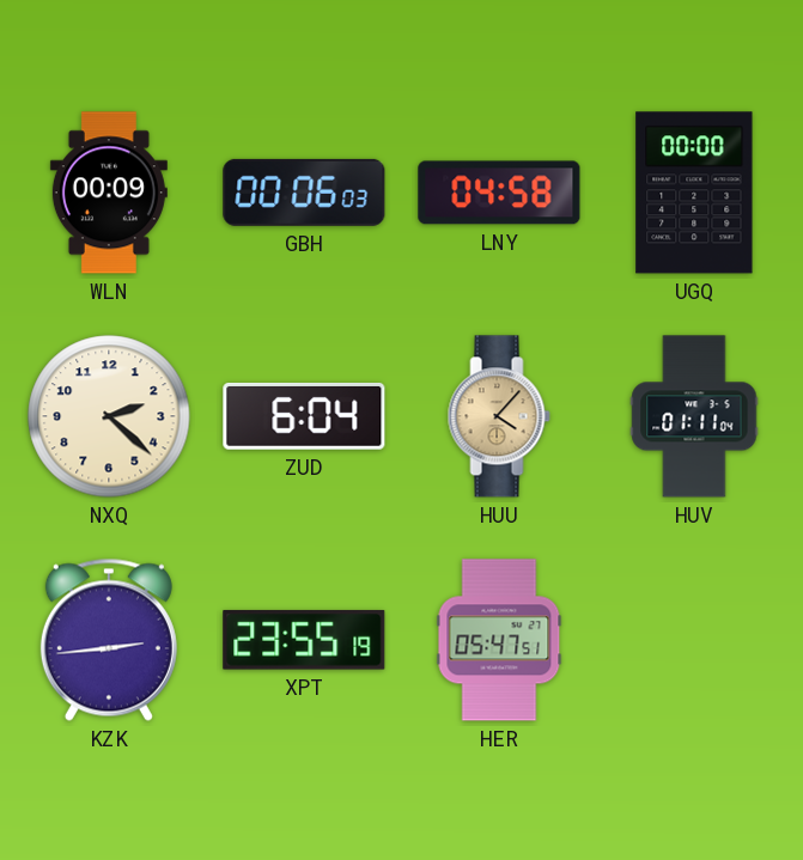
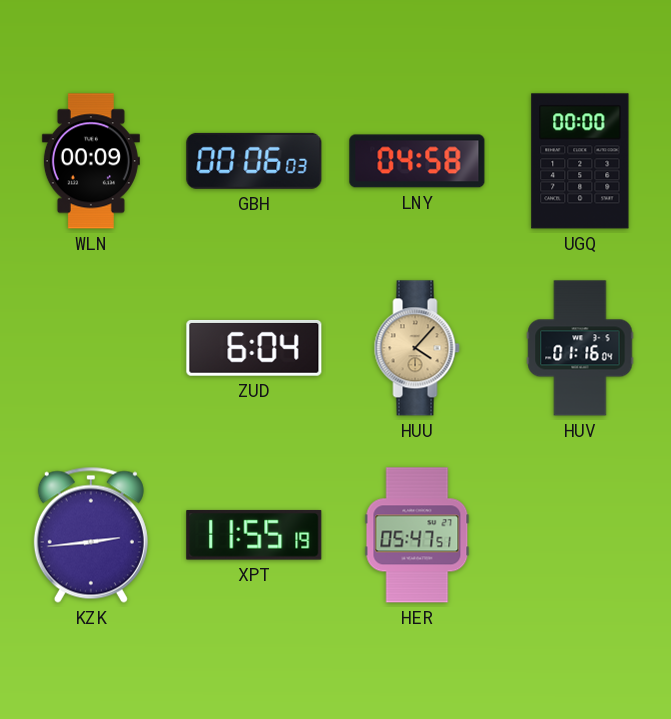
NXQ: 2:22 -> none
HUV: 01:11 -> 01:16
XPT: 23:55 -> 11:55
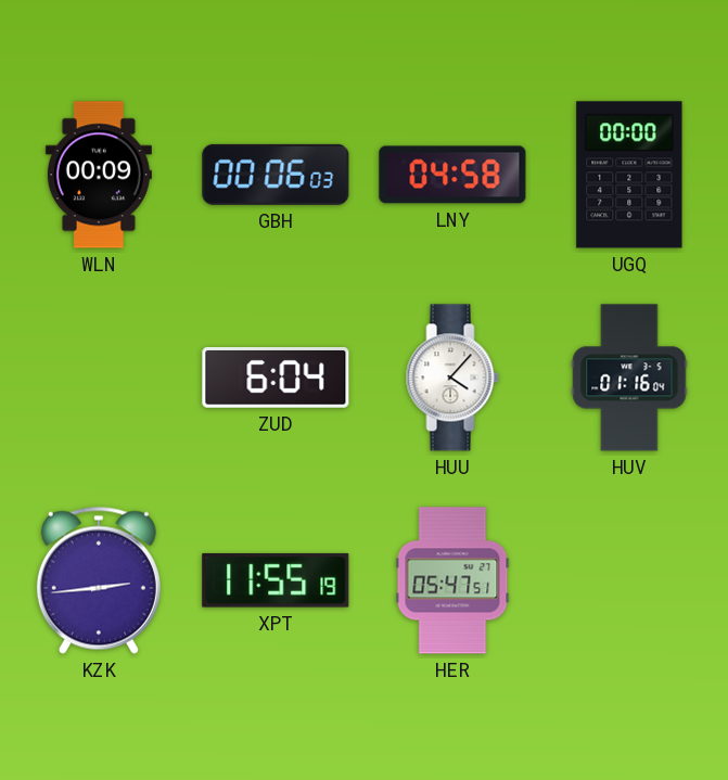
HUU dial: champagne -> white
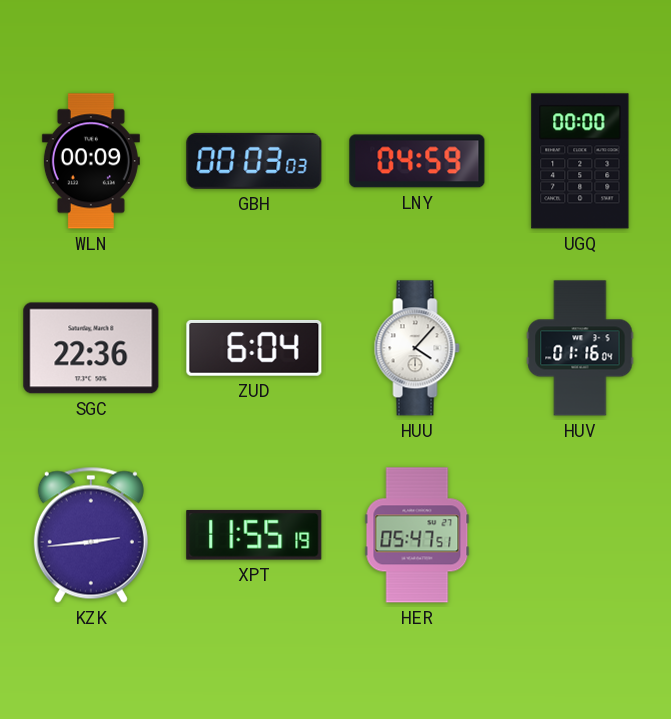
GBH: 00:06 -> 00:03
LNY: 04:58 -> 04:59
SGC: none -> 22:36
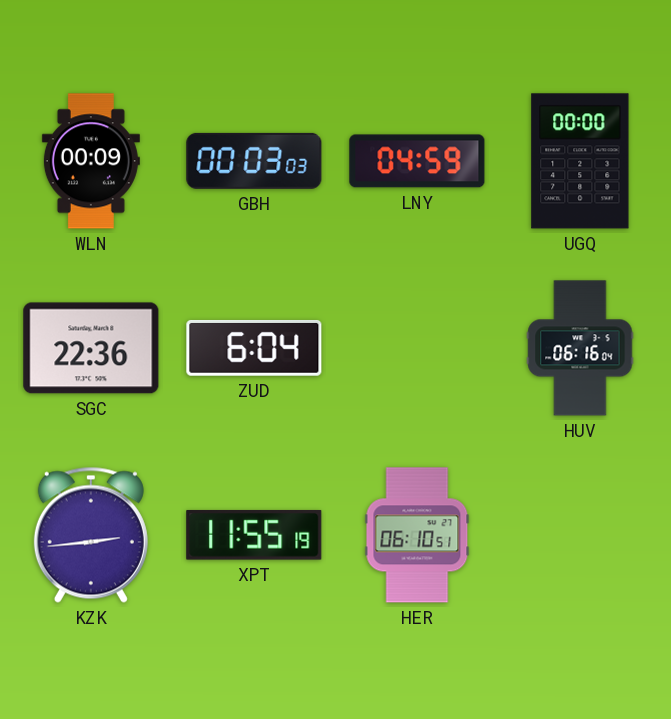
HUU: 4:07 -> none
HUV: 01:16 -> 06:16
HER: 05:47 -> 06:10
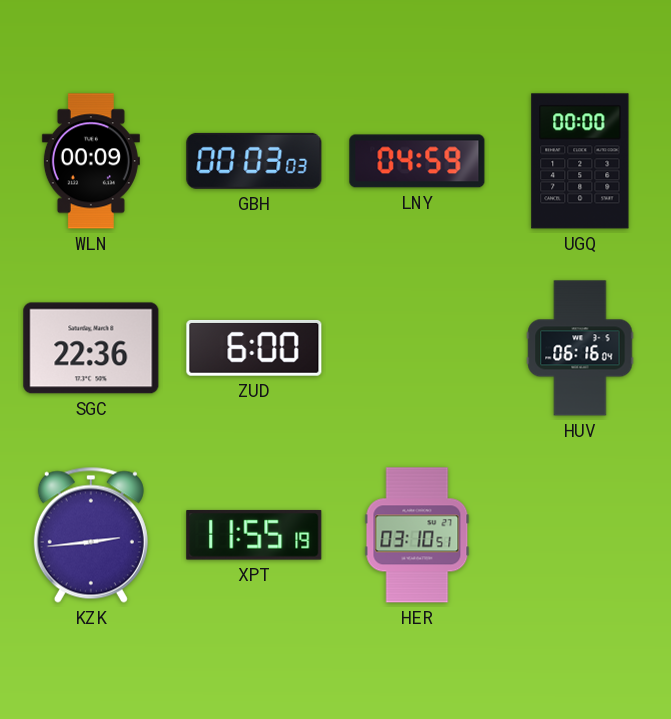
ZUD: 6:04 -> 6:00
HER: 06:10 -> 03:10
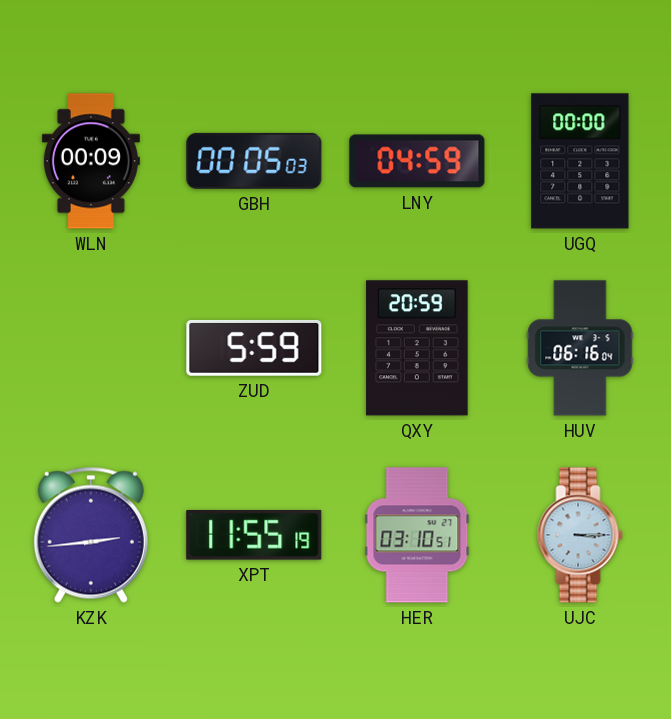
GBH: 00:03 -> 00:05
SGC: 22:36 -> none
ZUD: 6:00 -> 5:59
QXY: none -> 20:59
UJC: none -> 3:15
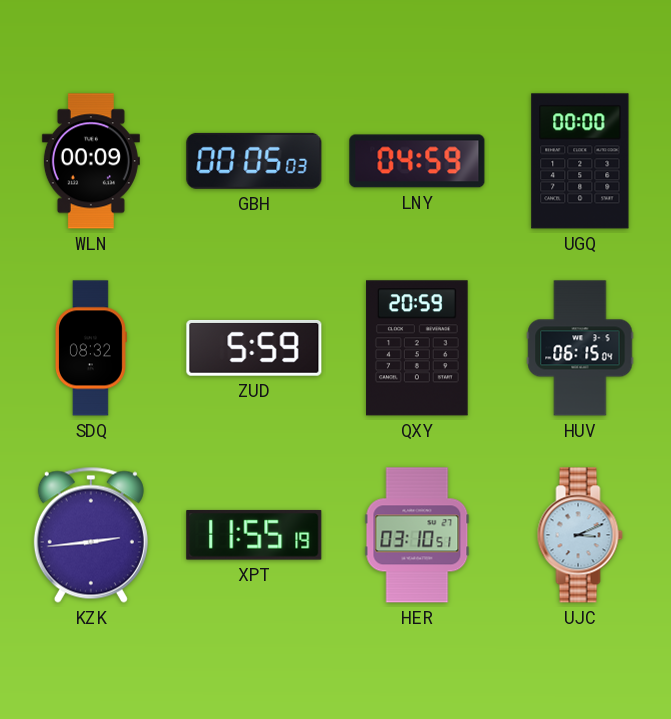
SDQ: none -> 08:32
HUV: 06:16 -> 06:15
UJC: 3:15 -> 3:11
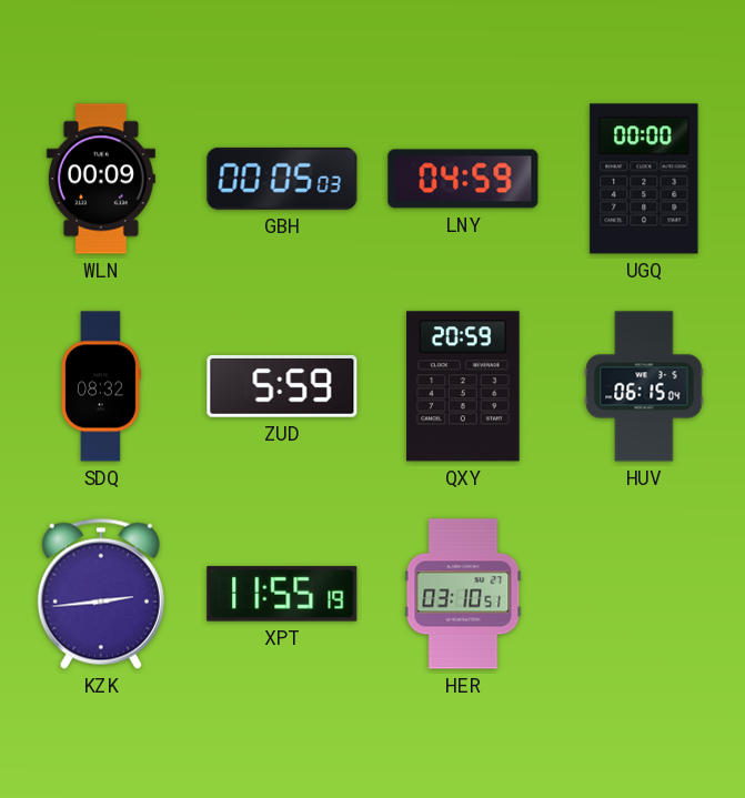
UJC: 3:11 -> none
